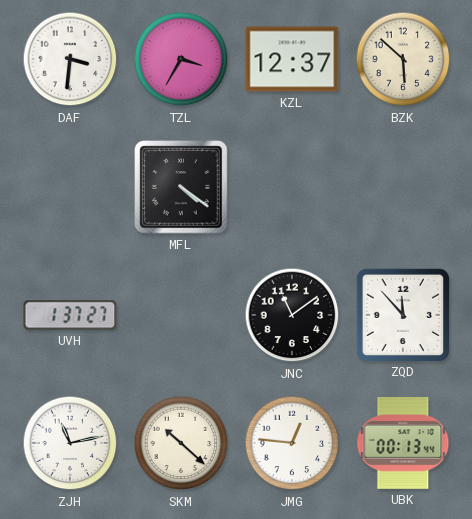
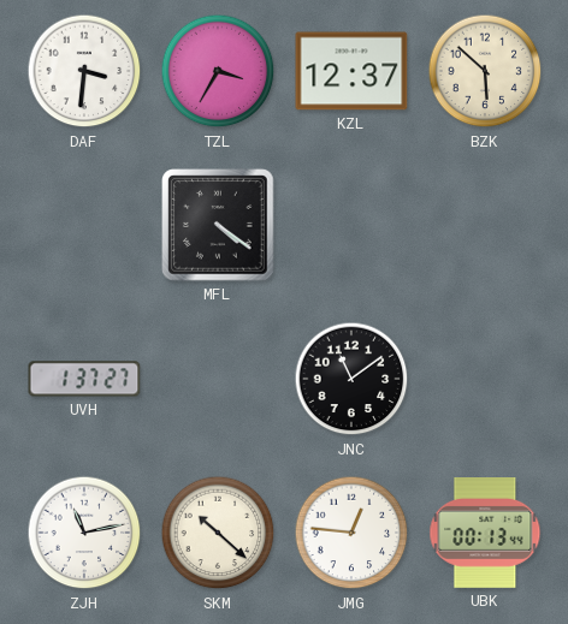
ZQD: 11:53 -> none
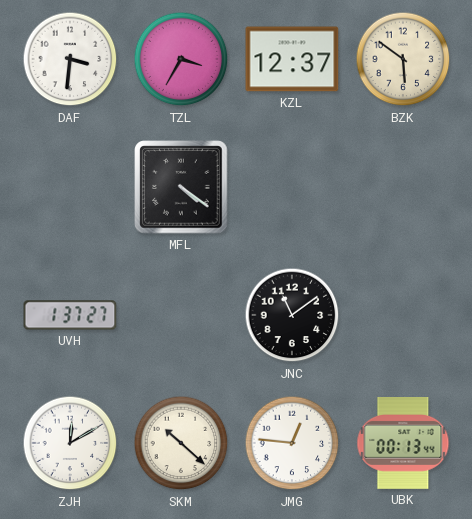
BZK: 5:52 -> 5:51
ZJH: 11:13 -> 12:10
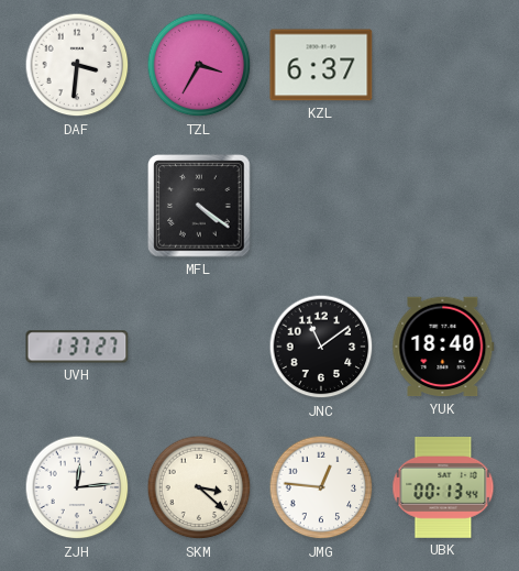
KZL: 12:37 -> 6:37
BZK: 5:51 -> none
YUK: none -> 18:40
ZJH: 12:10 -> 12:14
SKM: 10:22 -> 3:22
